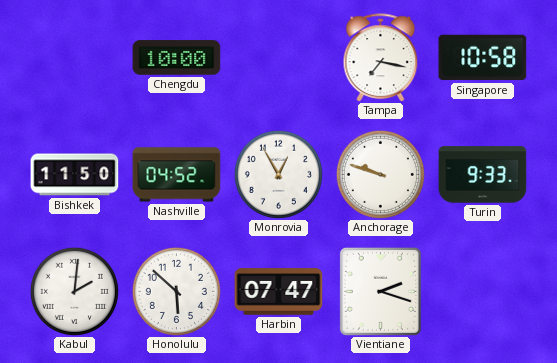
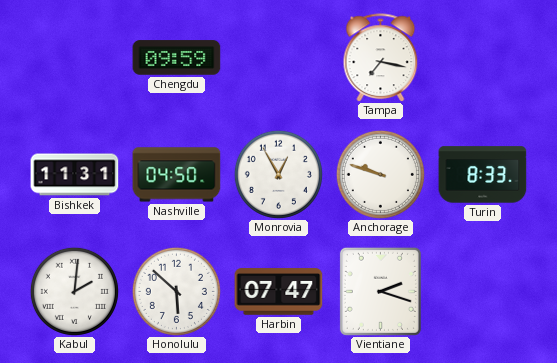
Chengdu: 10:00 -> 09:59
Singapore: 10:58 -> none
Bishkek: 11:50 -> 11:31
Nashville: 04:52 -> 04:50
Turin: 9:33 -> 8:33
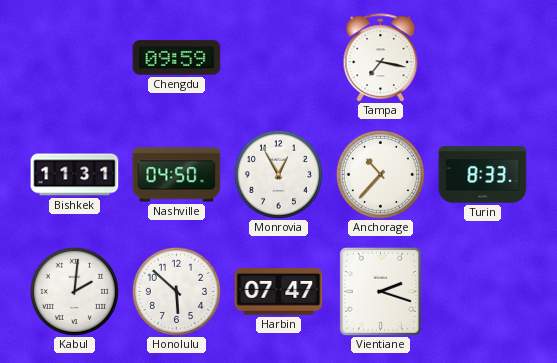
Anchorage: 9:48 -> 10:37
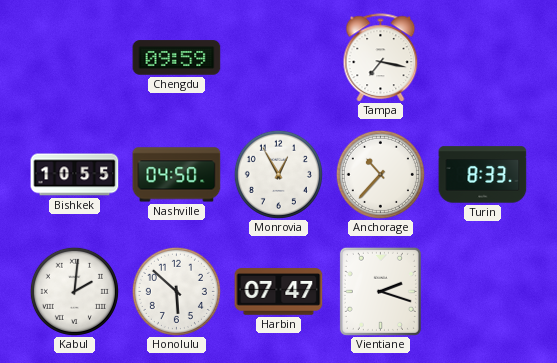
Bishkek: 11:31 -> 10:55
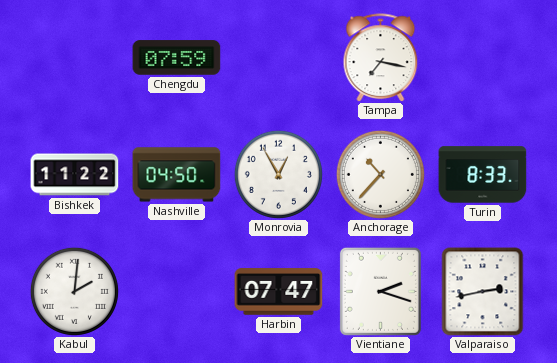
Chengdu: 09:59 -> 07:59
Bishkek: 10:55 -> 11:22
Honolulu: 5:52 -> none
Valparaiso: none -> 2:43
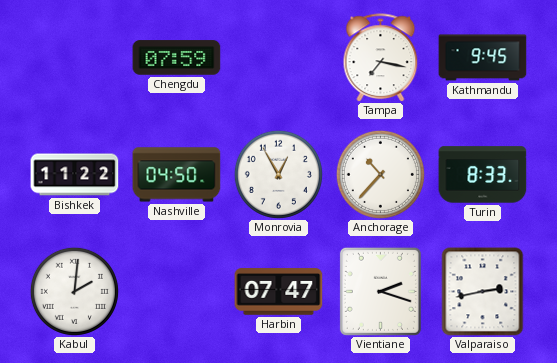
Kathmandu: none -> 9:45
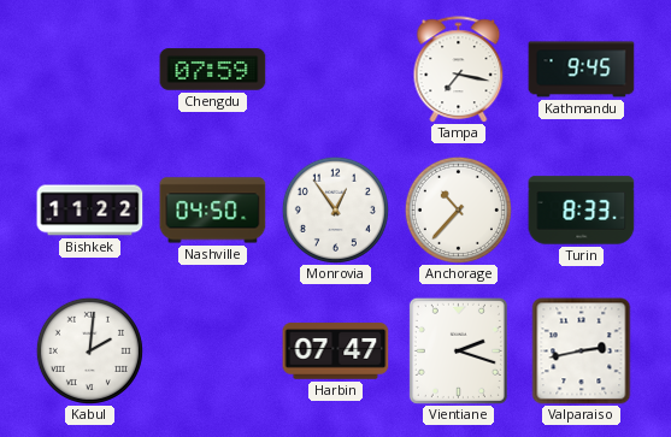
Monrovia: 12:55 -> 12:54
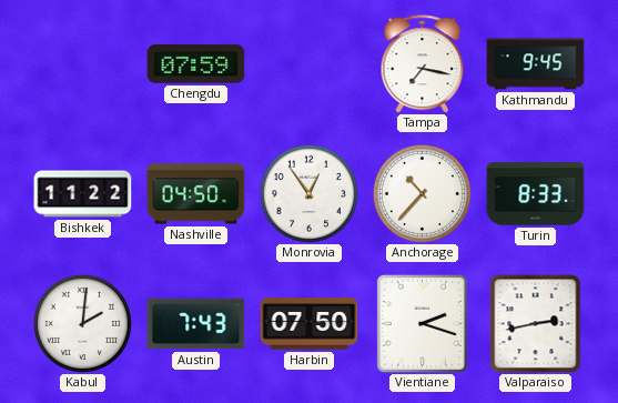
Austin: none -> 7:43
Harbin: 07:47 -> 07:50
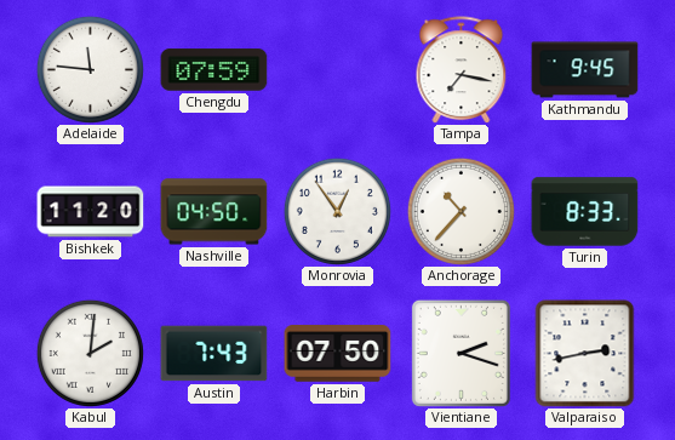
Adelaide: none -> 11:46
Bishkek: 11:22 -> 11:20
